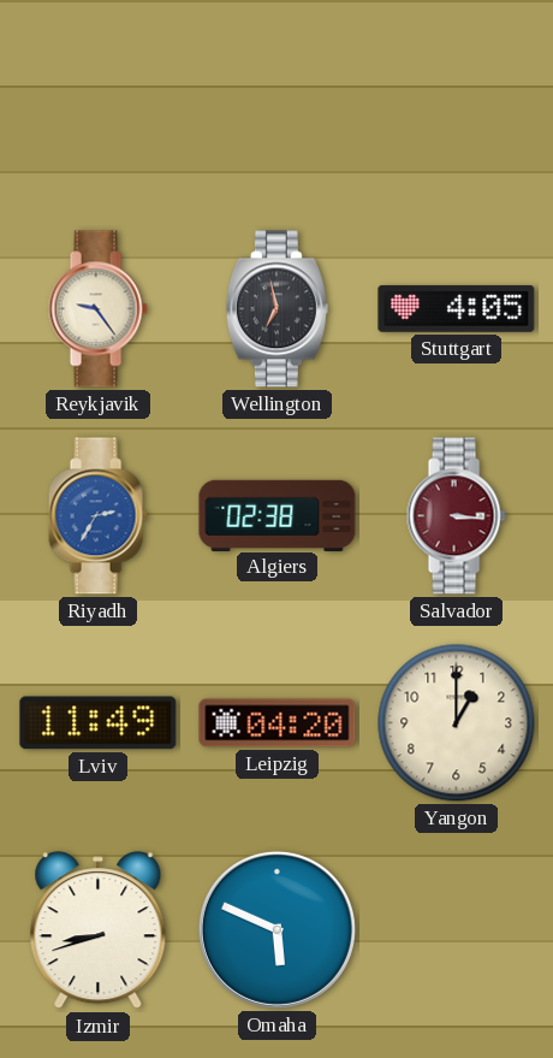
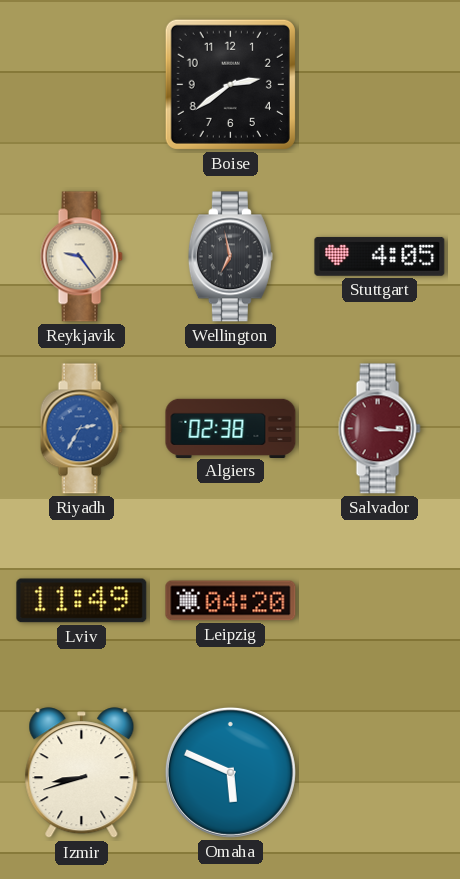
Boise: none -> 2:39
Yangon: 1:00 -> none
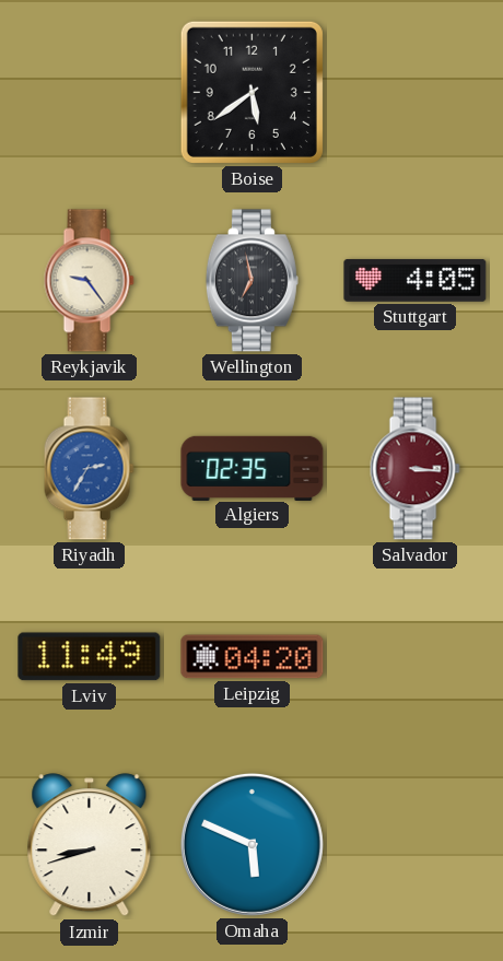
Boise: 2:39 -> 5:39
Algiers: 02:38 -> 02:35
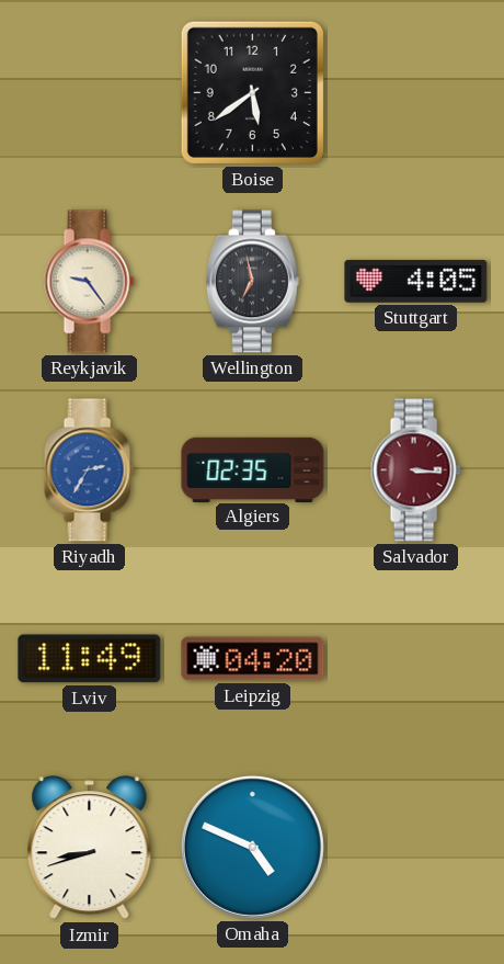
Omaha: 5:49 -> 4:49
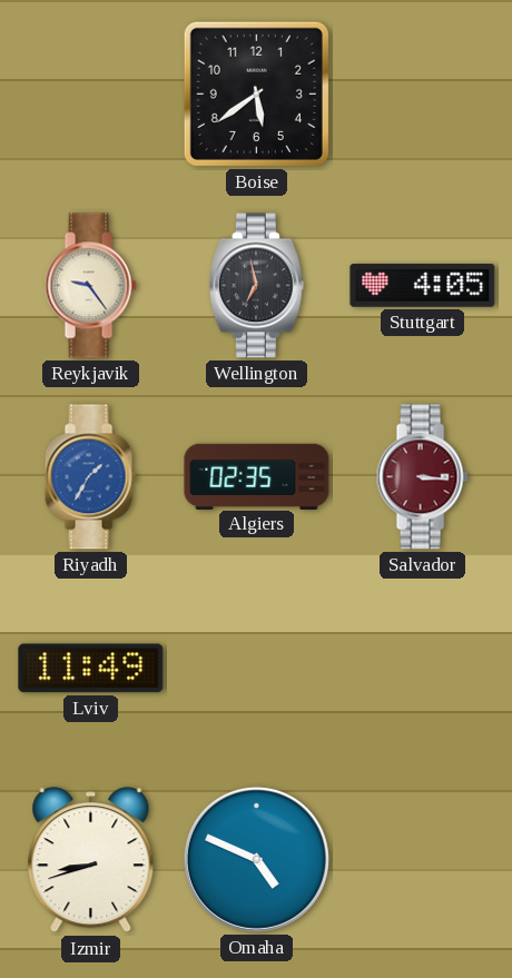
Riyadh: 2:35 -> 1:35
Leipzig: 04:20 -> none
